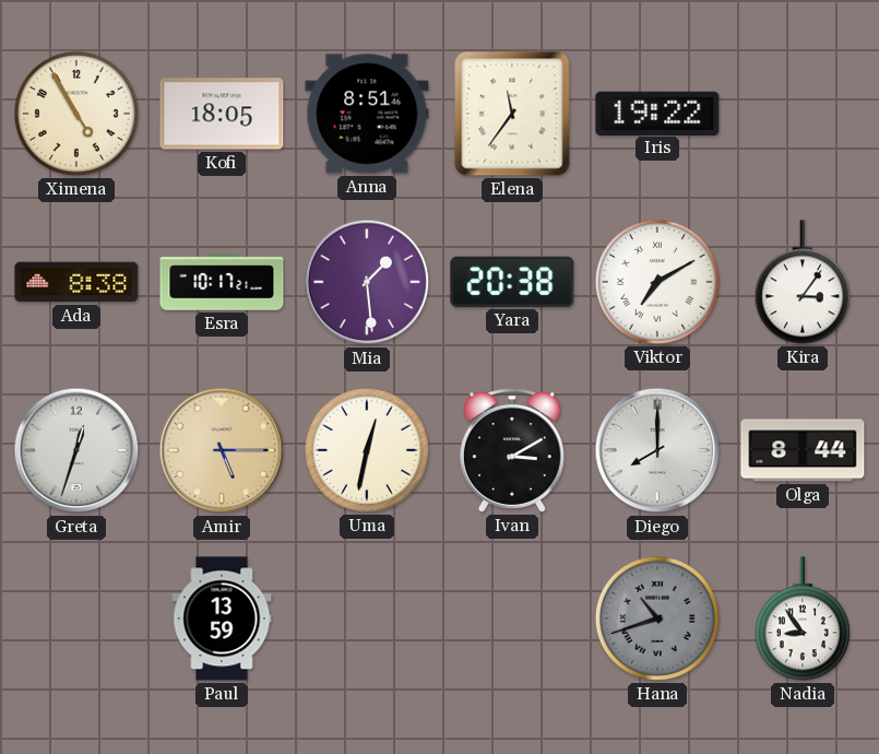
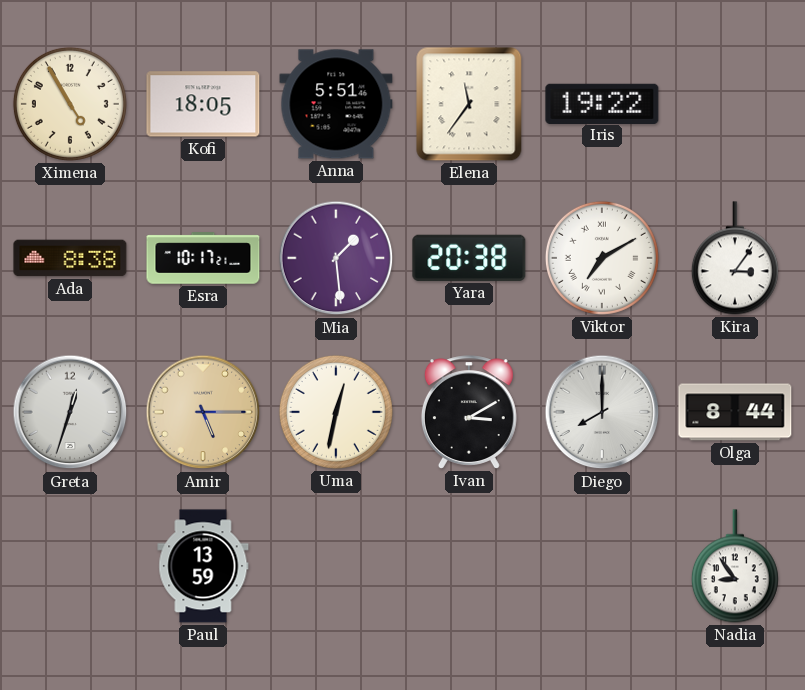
Anna: 8:51 -> 5:51
Hana: 10:42 -> none
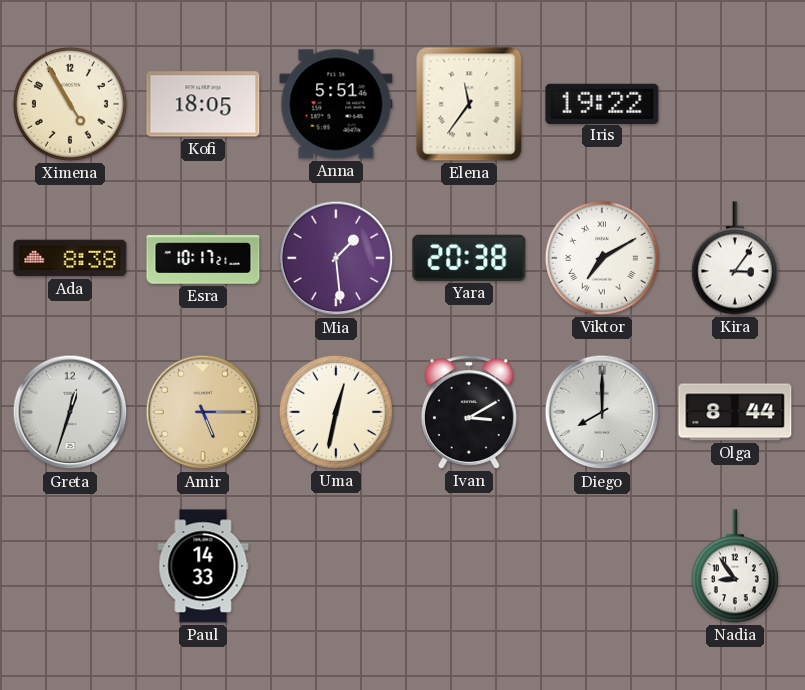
Paul: 13:59 -> 14:33
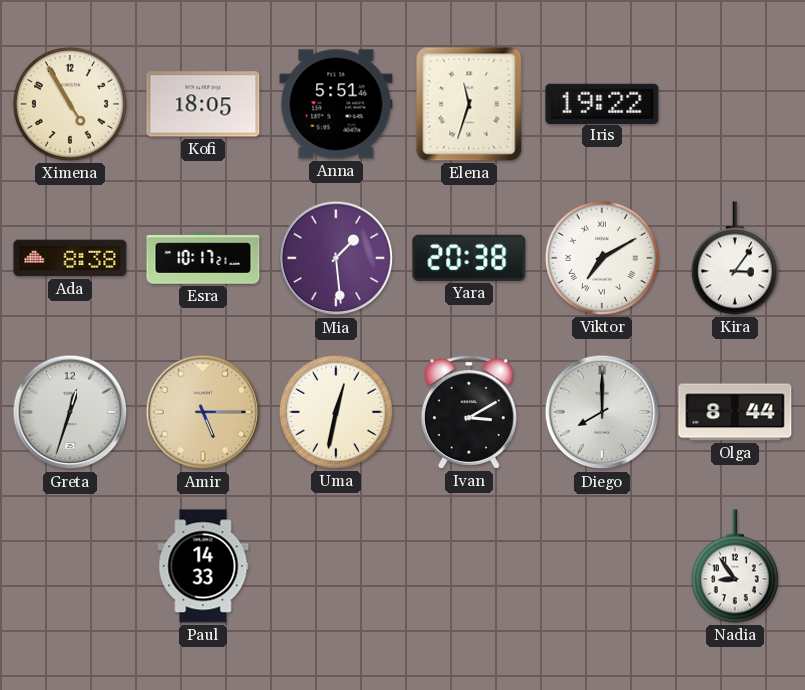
Elena: 11:36 -> 11:33
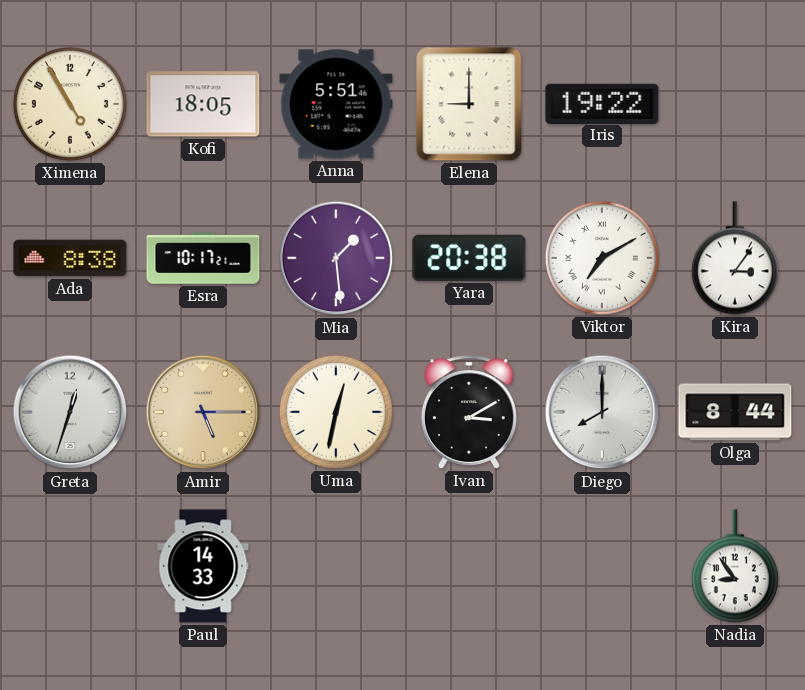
Elena: 11:33 -> 9:00
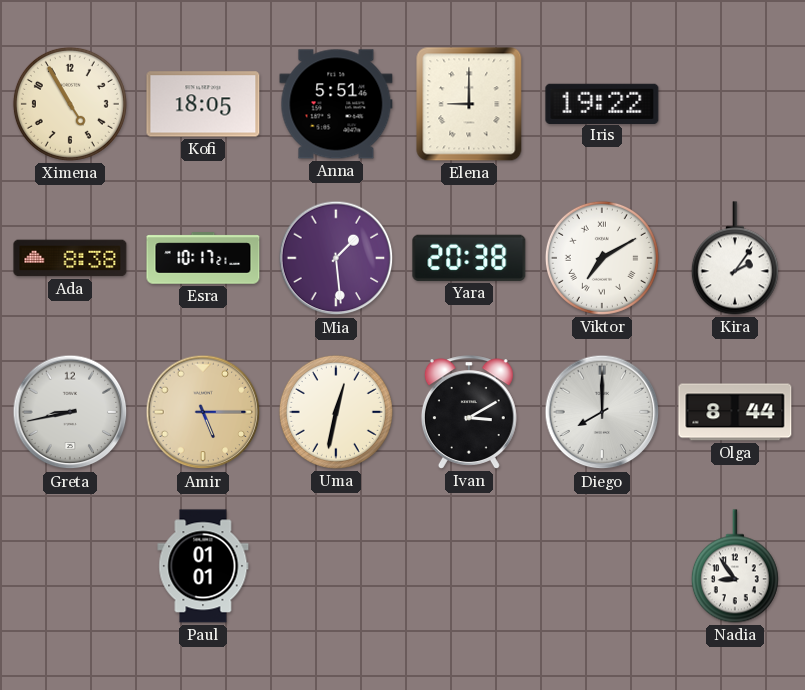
Kira: 3:06 -> 2:06
Greta: 12:33 -> 8:43
Paul: 14:33 -> 01:01
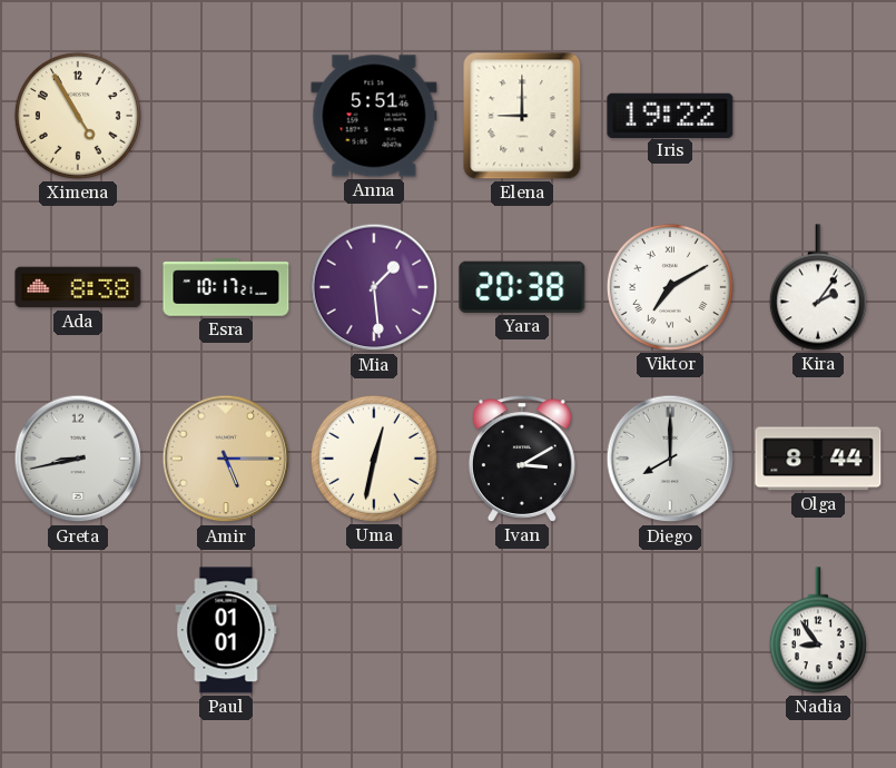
Kofi: 18:05 -> none
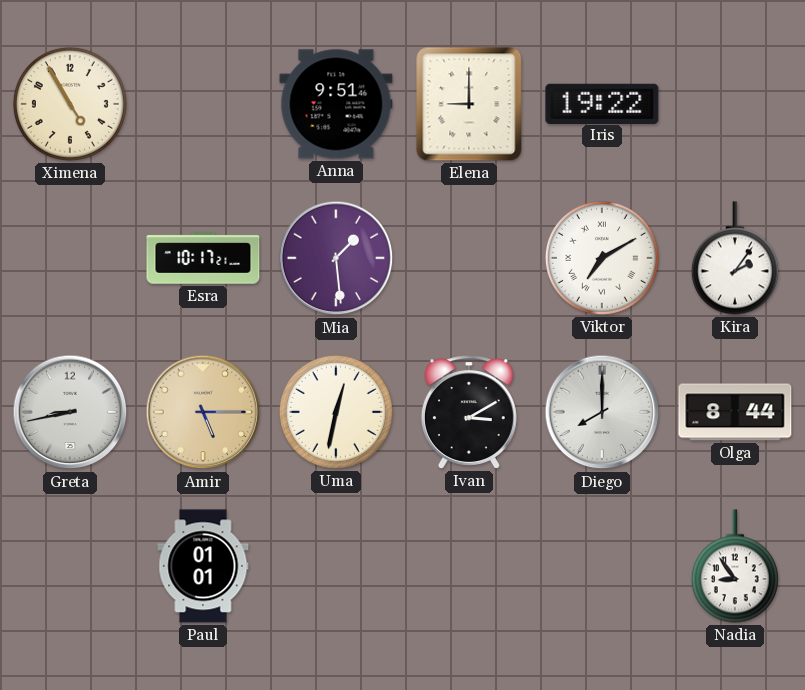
Anna: 5:51 -> 9:51
Ada: 8:38 -> none
Yara: 20:38 -> none
